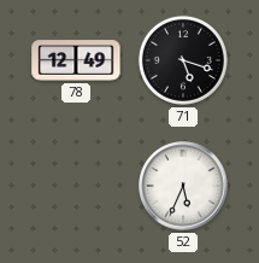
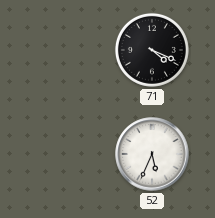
78: 12:49 -> none
71: 5:18 -> 4:19
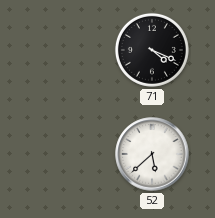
52: 5:34 -> 5:38
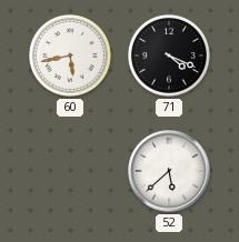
60: none -> 5:43
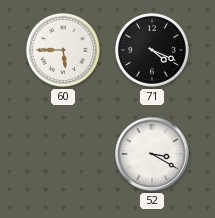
60: 5:43 -> 5:45
52: 5:38 -> 3:20
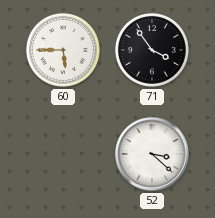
71: 4:19 -> 3:54
52: 3:20 -> 3:22
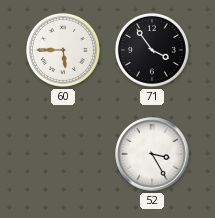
52: 3:22 -> 3:25
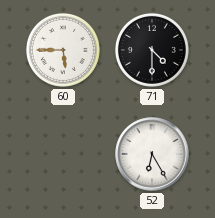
71: 3:54 -> 4:30
52: 3:25 -> 6:25
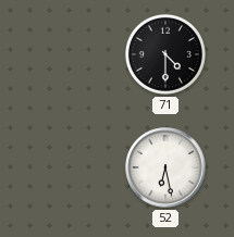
60: 5:45 -> none
52: 6:25 -> 6:28
